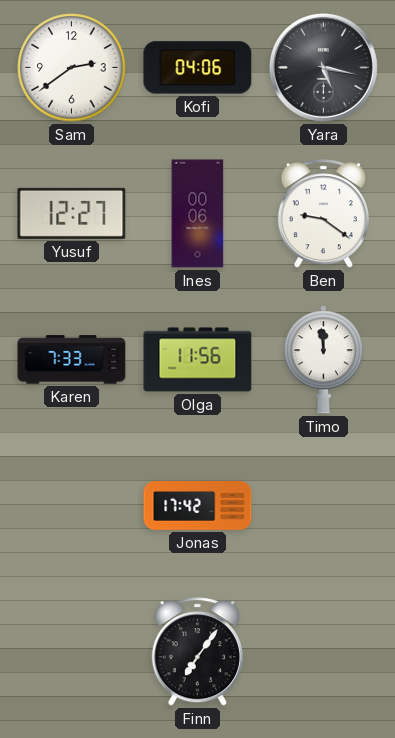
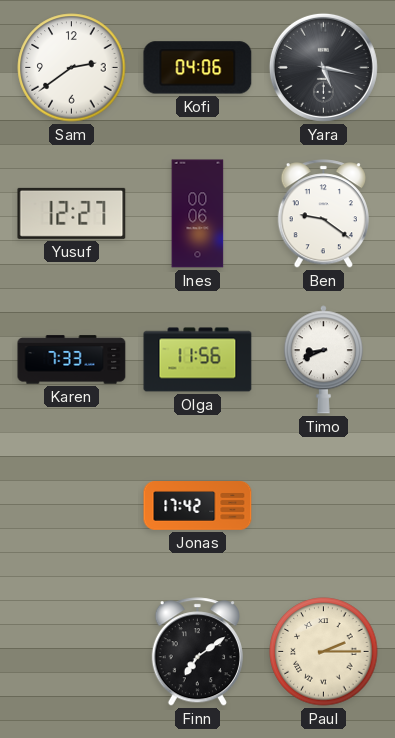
Timo: 11:59 -> 8:41
Finn: 7:06 -> 7:09
Paul: none -> 2:15
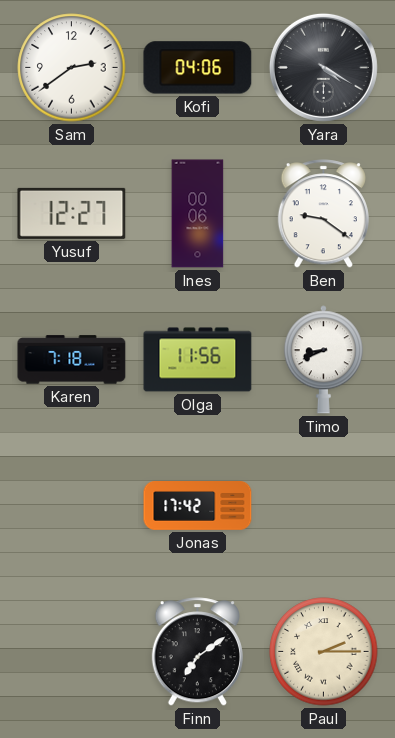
Yara: 5:17 -> 4:20
Karen: 7:33 -> 7:18
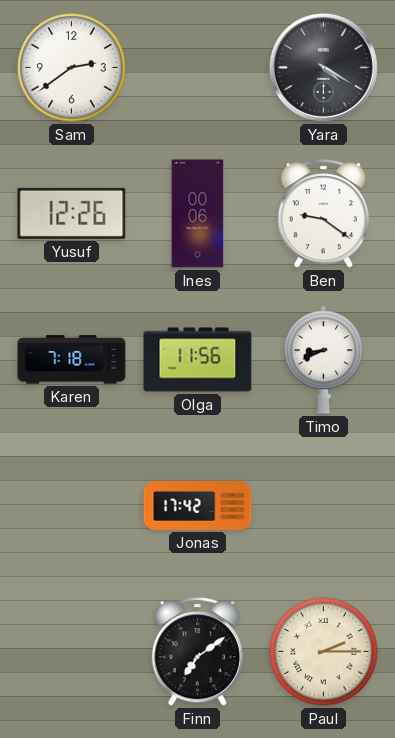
Kofi: 04:06 -> none
Yusuf: 12:27 -> 12:26
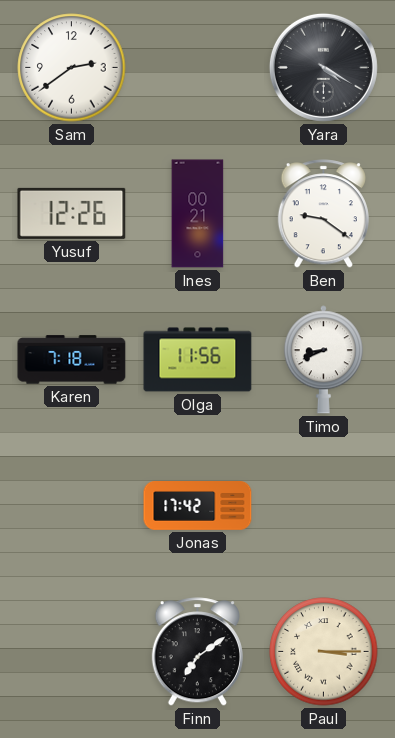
Ines: 00:06 -> 00:21
Paul: 2:15 -> 3:15
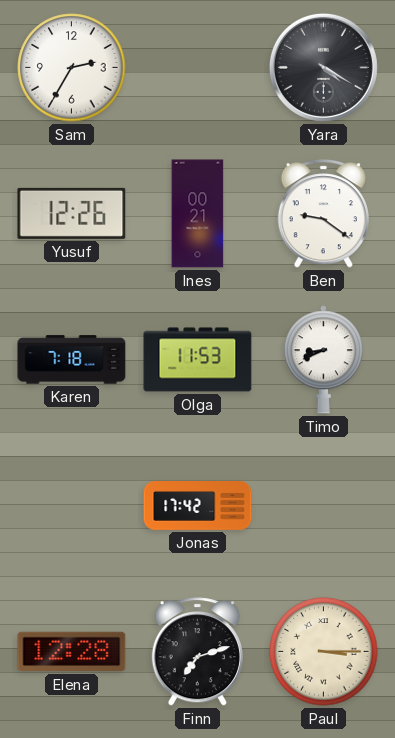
Sam: 2:39 -> 2:35
Olga: 11:56 -> 11:53
Elena: none -> 12:28
Finn: 7:09 -> 7:12
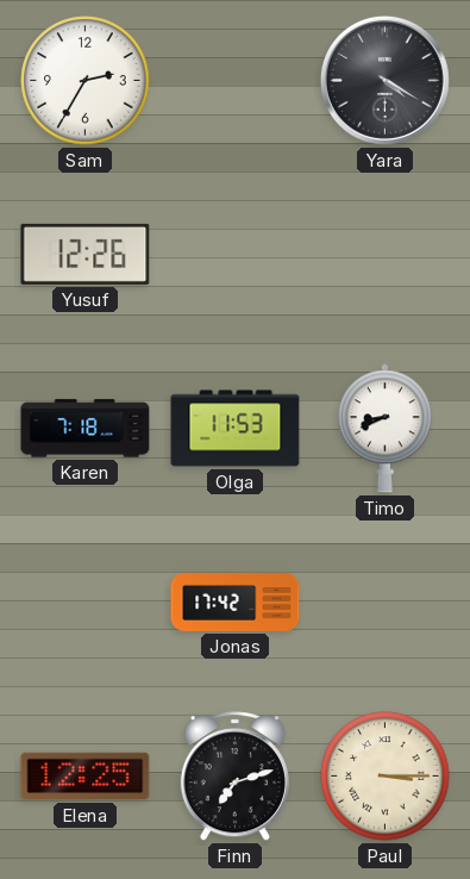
Ines: 00:21 -> none
Ben: 9:21 -> none
Elena: 12:28 -> 12:25
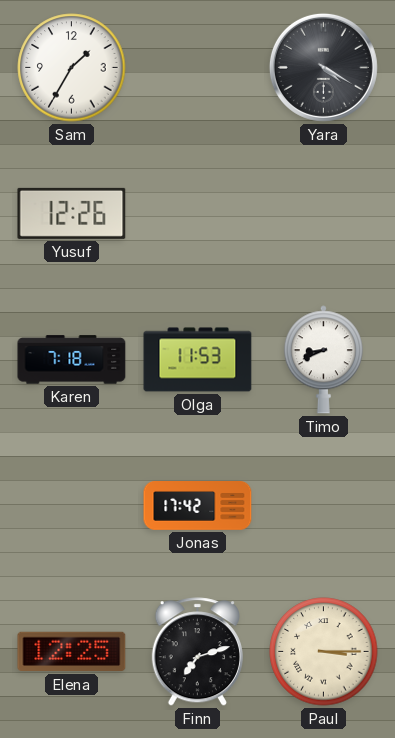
Sam: 2:35 -> 1:35
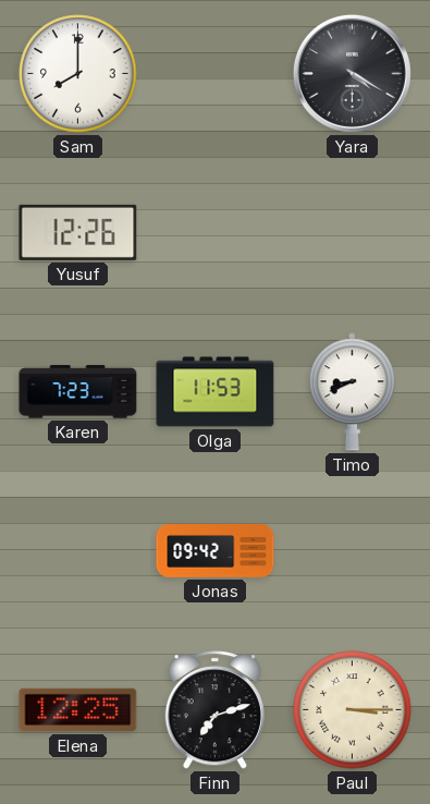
Sam: 1:35 -> 8:00
Karen: 7:18 -> 7:23
Jonas: 17:42 -> 09:42
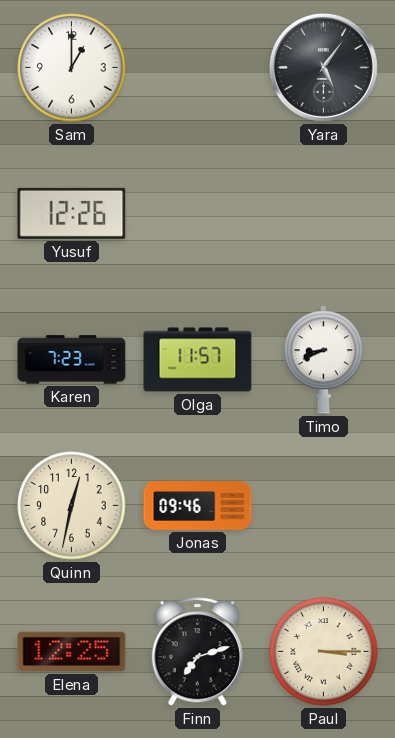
Sam: 8:00 -> 1:00
Yara: 4:20 -> 5:06
Olga: 11:53 -> 11:57
Quinn: none -> 12:32
Jonas: 09:42 -> 09:46
